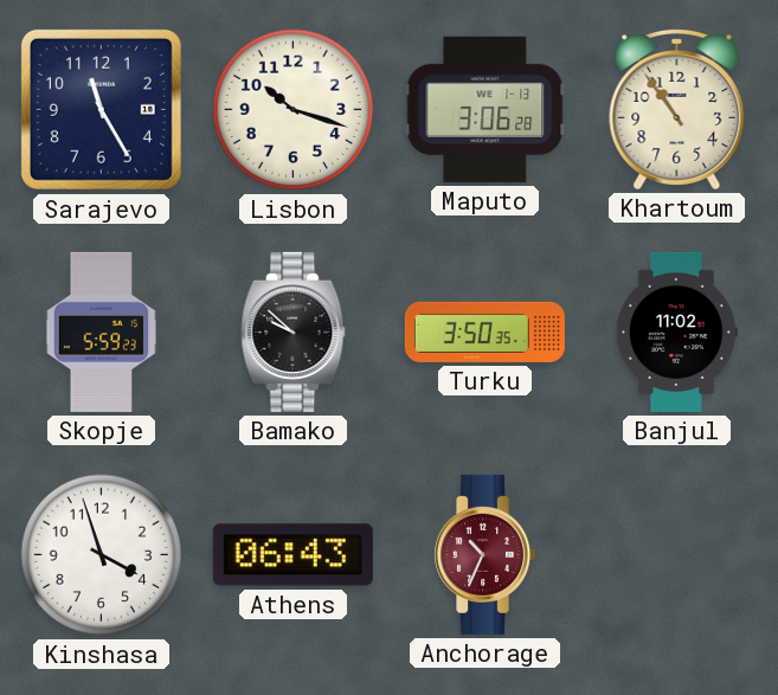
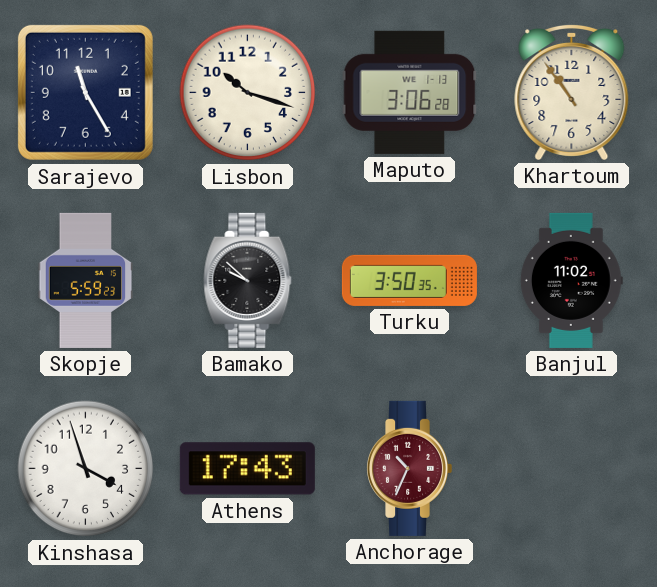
Athens: 06:43 -> 17:43
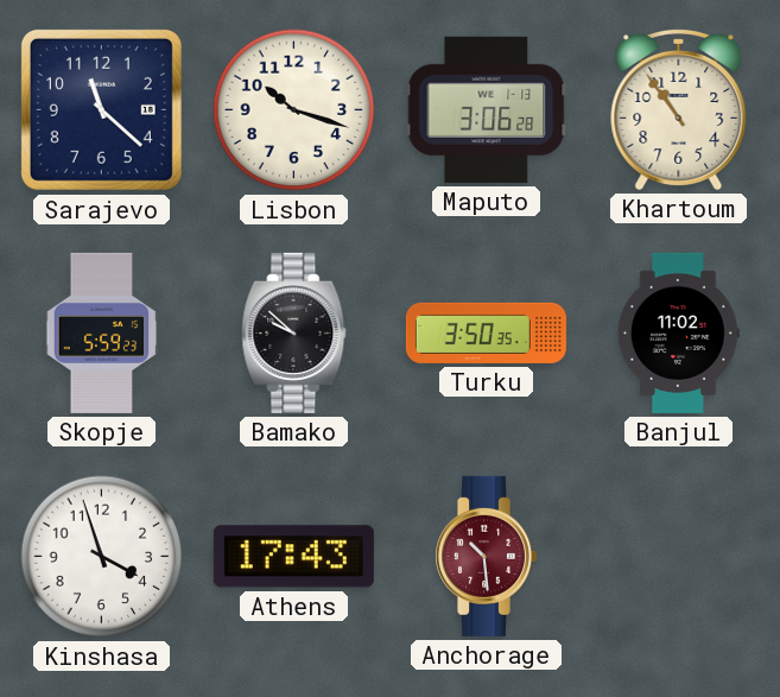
Sarajevo: 11:25 -> 11:22
Anchorage: 10:34 -> 10:29
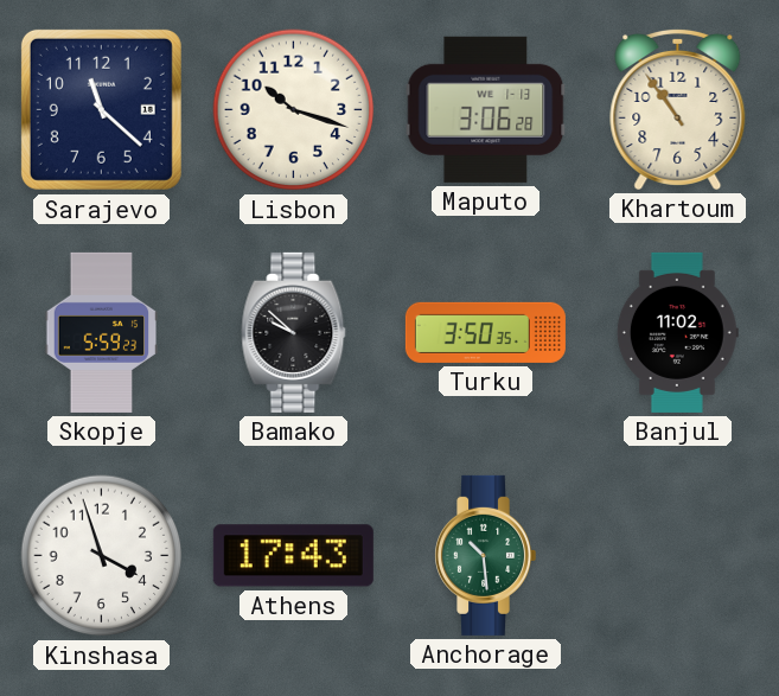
Anchorage dial: burgundy -> green
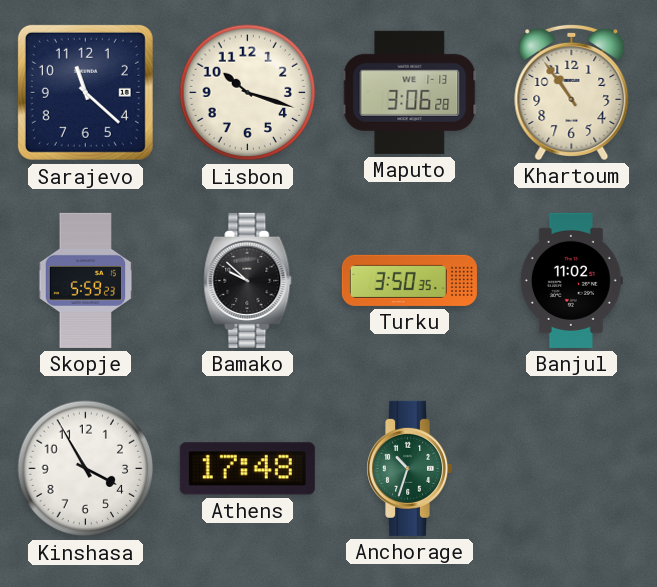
Kinshasa: 3:57 -> 3:55
Athens: 17:43 -> 17:48
Anchorage: 10:29 -> 10:33
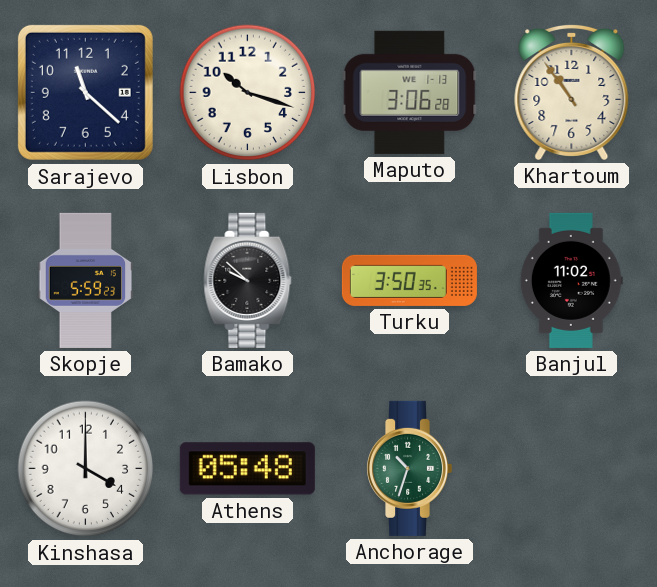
Kinshasa: 3:55 -> 4:00
Athens: 17:48 -> 05:48
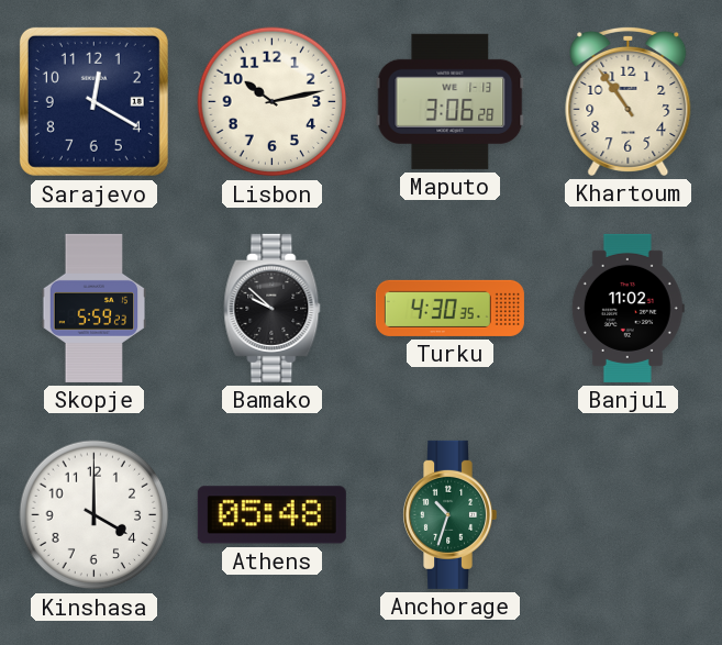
Sarajevo: 11:22 -> 12:20
Lisbon: 10:18 -> 10:13
Turku: 3:50 -> 4:30
